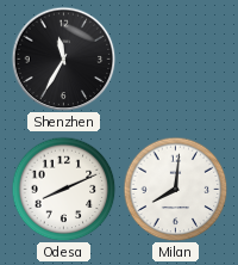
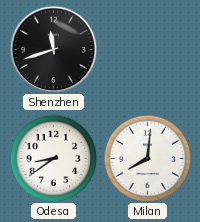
Shenzhen: 11:35 -> 11:42
Odesa: 8:11 -> 8:39
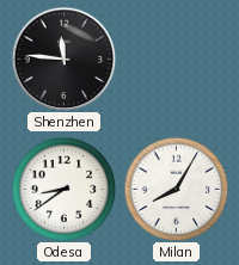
Shenzhen: 11:42 -> 11:46
Milan: 8:01 -> 8:05
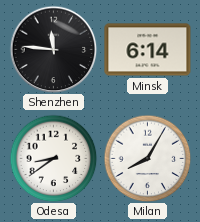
Minsk: none -> 6:14
